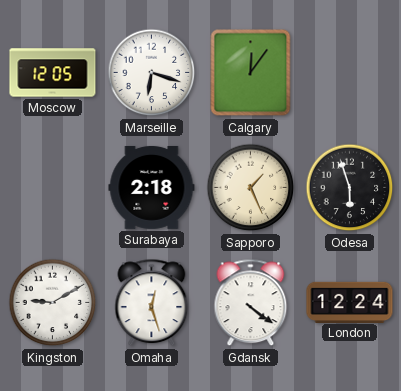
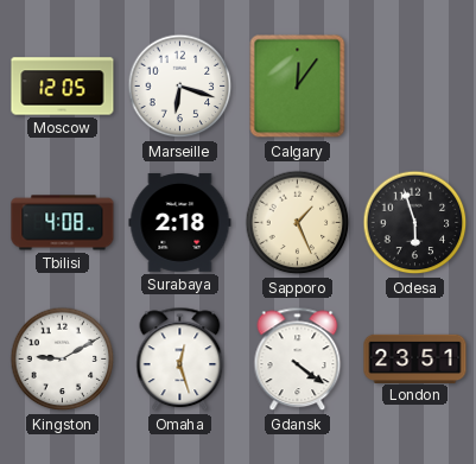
Tbilisi: none -> 4:08
London: 12:24 -> 23:51
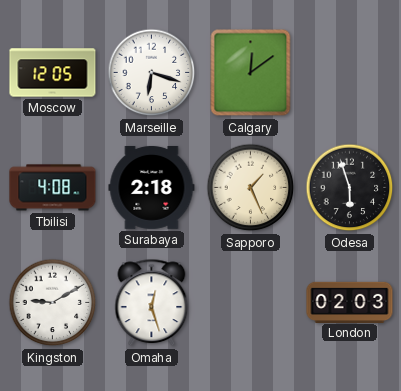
Calgary: 12:06 -> 12:09
Gdansk: 4:21 -> none
London: 23:51 -> 02:03
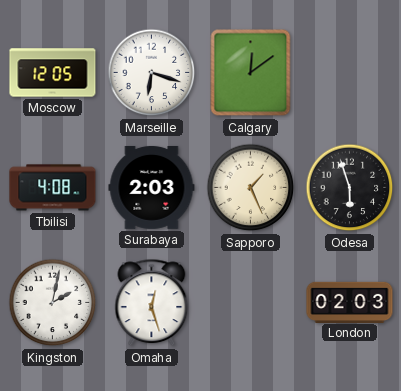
Surabaya: 2:18 -> 2:03
Kingston: 9:10 -> 2:02
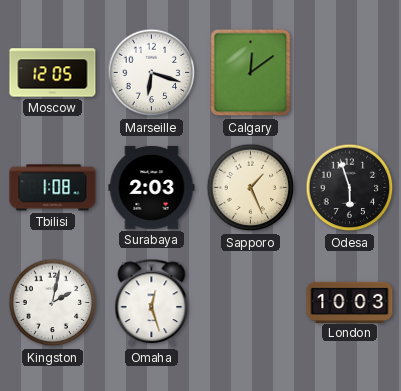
Tbilisi: 4:08 -> 1:08
London: 02:03 -> 10:03
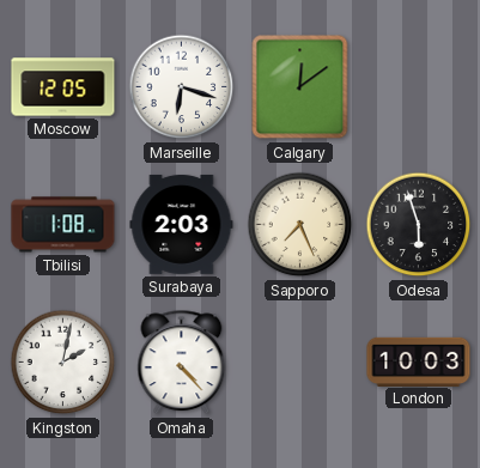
Sapporo: 1:26 -> 7:26
Omaha: 12:27 -> 4:23
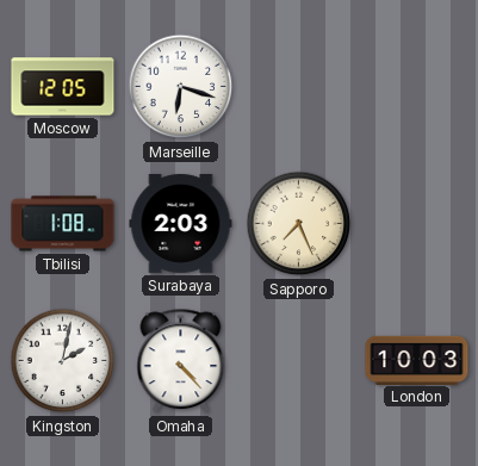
Calgary: 12:09 -> none
Odesa: 5:57 -> none
